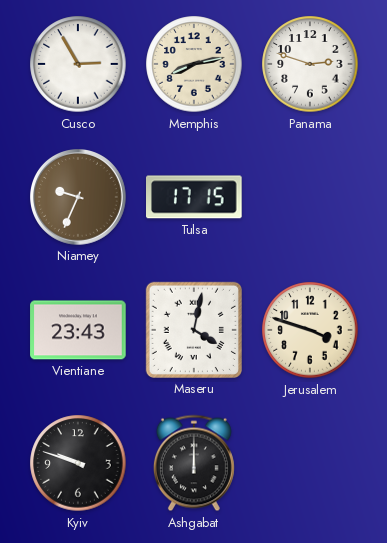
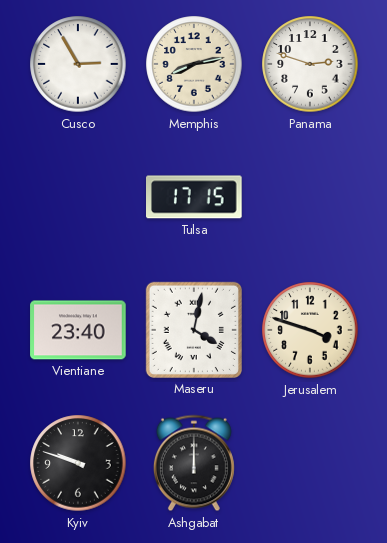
Niamey: 9:34 -> none
Vientiane: 23:43 -> 23:40
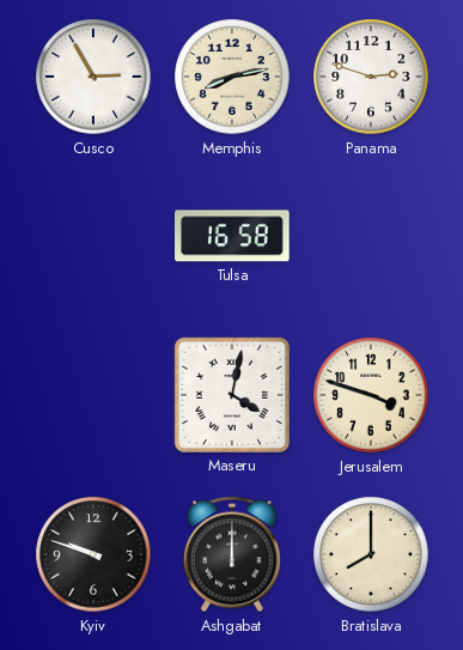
Tulsa: 17:15 -> 16:58
Vientiane: 23:40 -> none
Bratislava: none -> 8:00
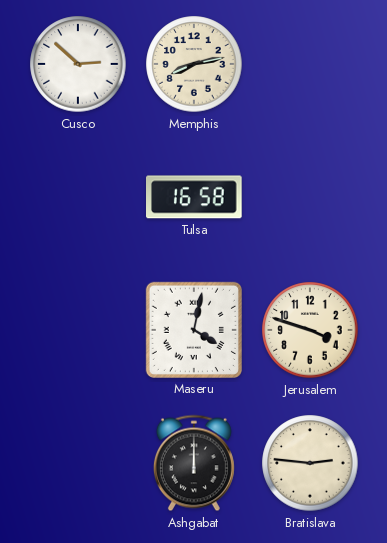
Cusco: 2:55 -> 2:52
Panama: 2:48 -> none
Kyiv: 9:48 -> none
Bratislava: 8:00 -> 2:46
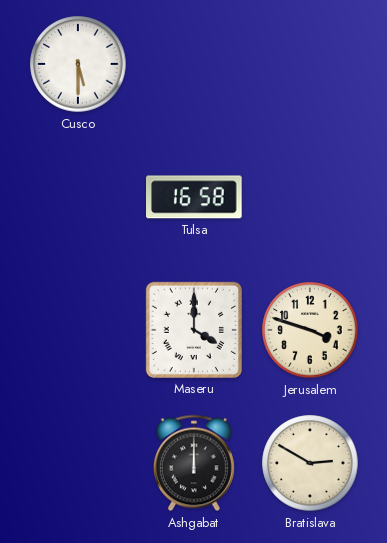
Cusco: 2:52 -> 5:30
Memphis: 8:13 -> none
Maseru: 4:02 -> 4:00
Bratislava: 2:46 -> 2:50
